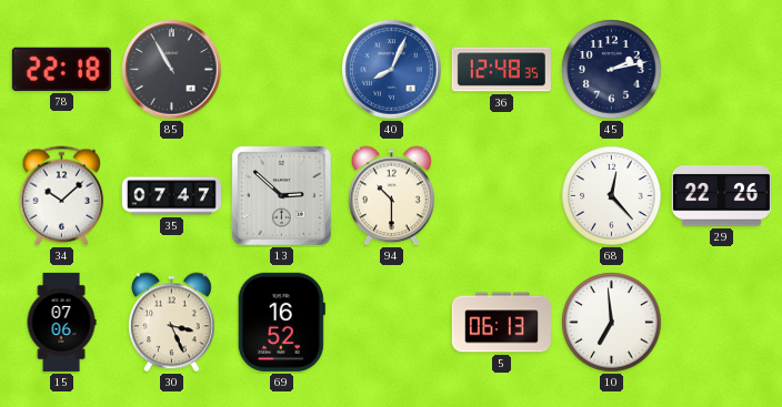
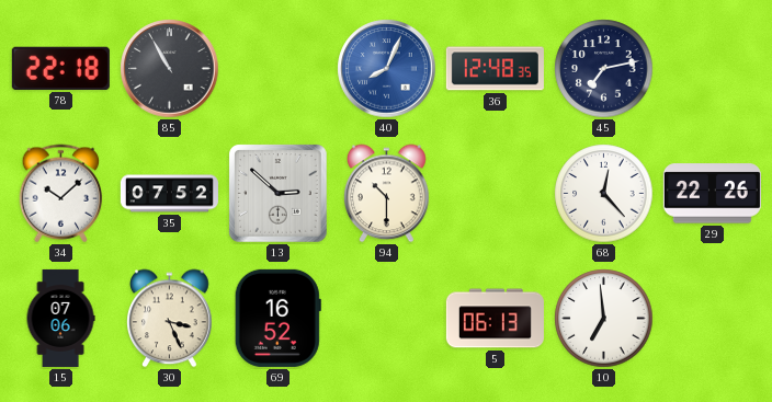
45: 2:13 -> 7:13
35: 07:47 -> 07:52
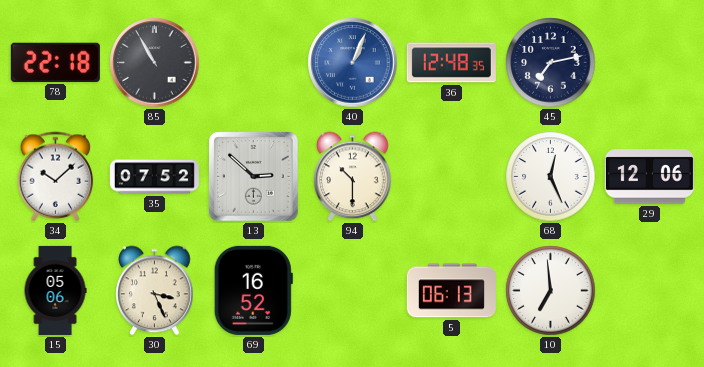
40: 8:04 -> 1:04
68: 12:23 -> 12:26
29: 22:26 -> 12:06
15: 07:06 -> 05:06
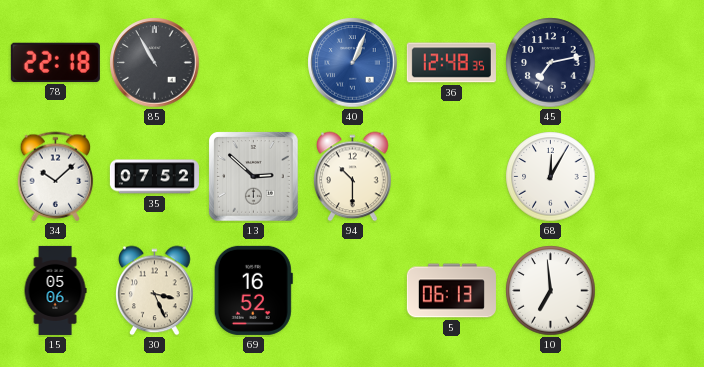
68: 12:26 -> 12:05
29: 12:06 -> none
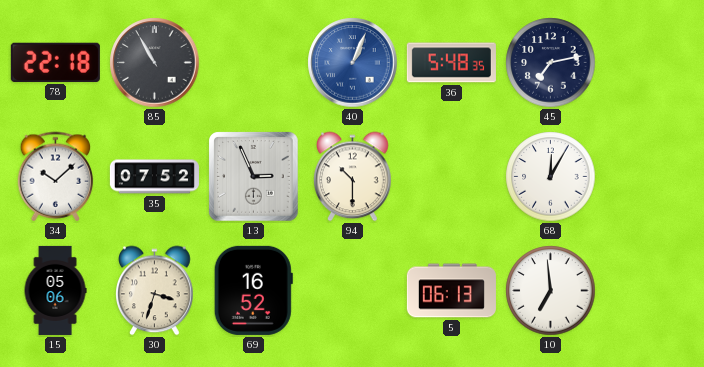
36: 12:48 -> 5:48
13: 2:52 -> 2:56
30: 3:26 -> 3:33
